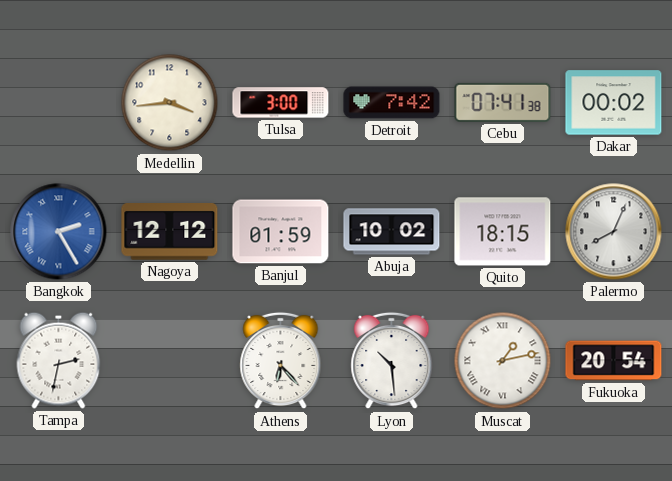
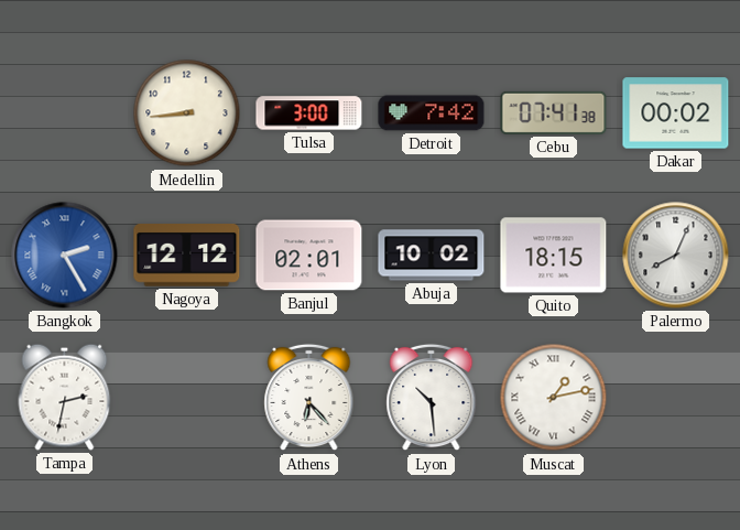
Medellin: 3:44 -> 8:44
Banjul: 01:59 -> 02:01
Fukuoka: 20:54 -> none
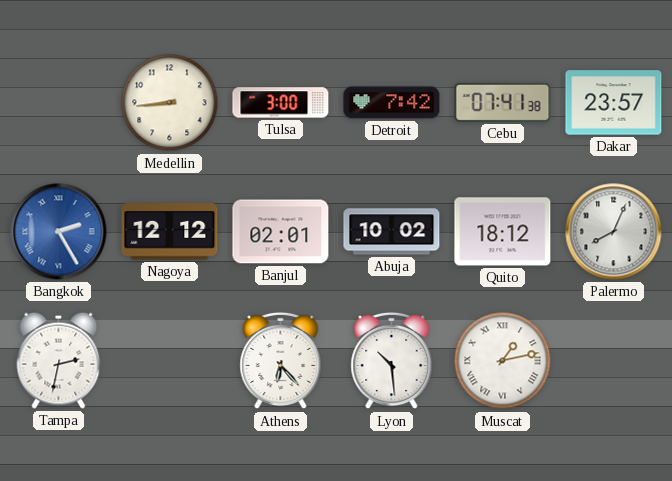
Dakar: 00:02 -> 23:57
Quito: 18:15 -> 18:12
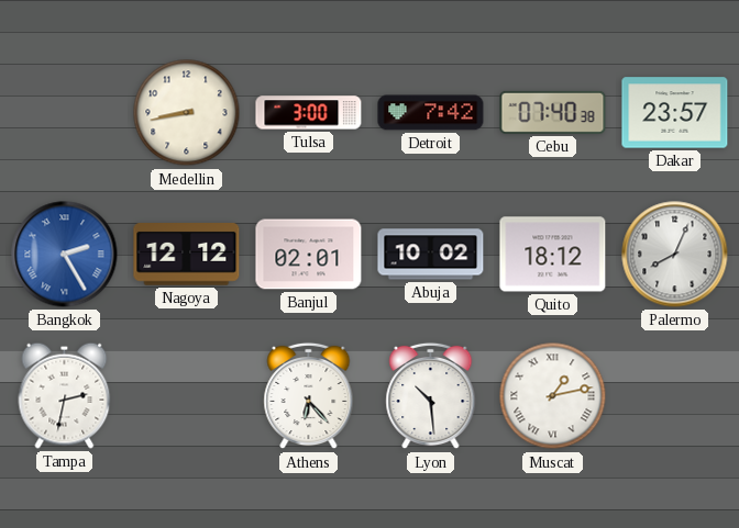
Medellin: 8:44 -> 8:43
Cebu: 07:41 -> 07:40
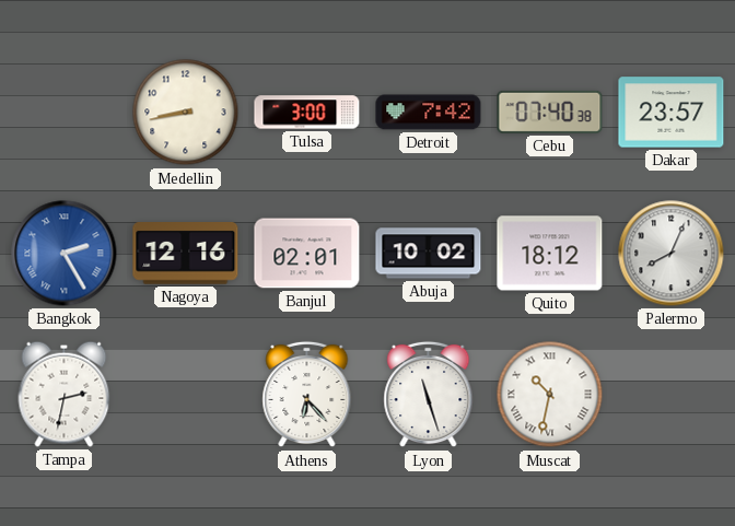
Nagoya: 12:12 -> 12:16
Lyon: 10:29 -> 11:27
Muscat: 1:13 -> 10:32
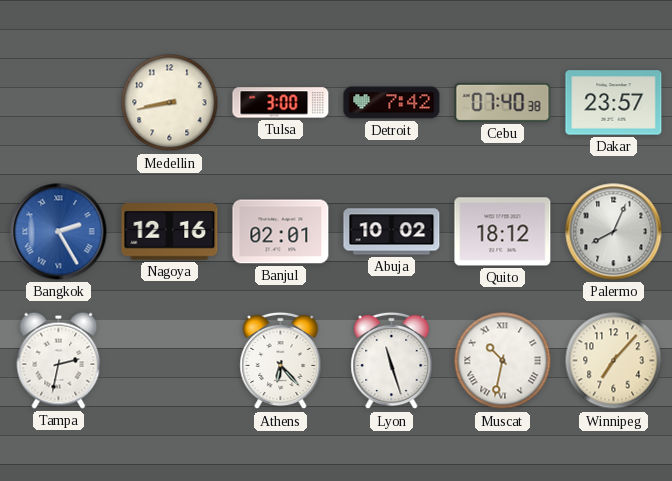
Winnipeg: none -> 7:07
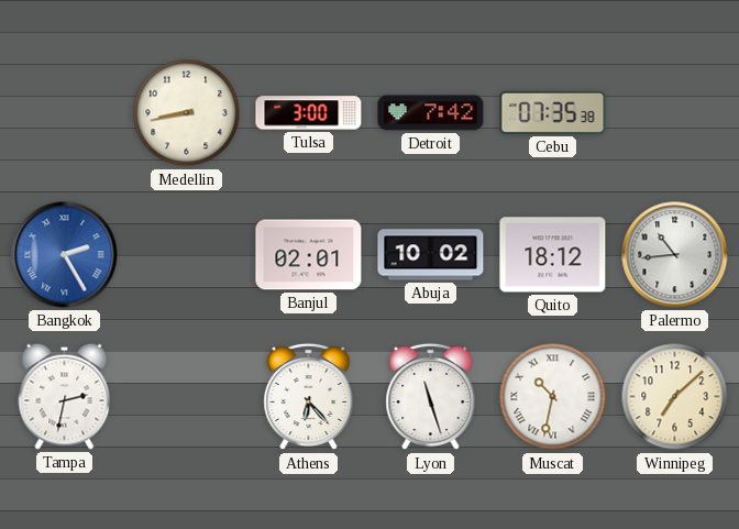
Cebu: 07:40 -> 07:35
Dakar: 23:57 -> none
Nagoya: 12:16 -> none
Palermo: 8:04 -> 10:44
Winnipeg: 7:07 -> 7:08
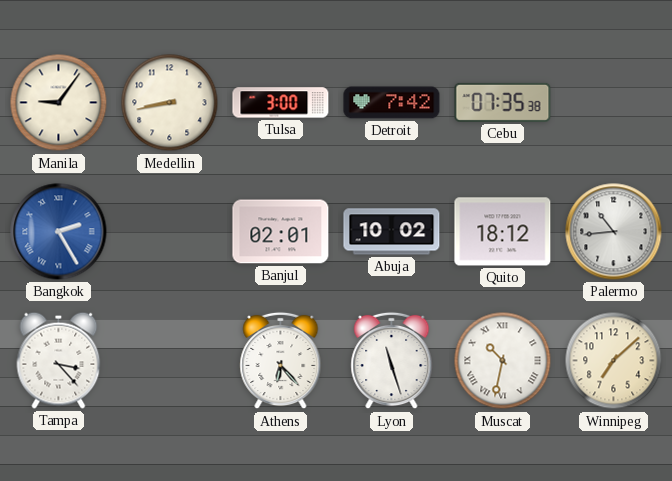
Manila: none -> 9:06
Tampa: 2:32 -> 3:23
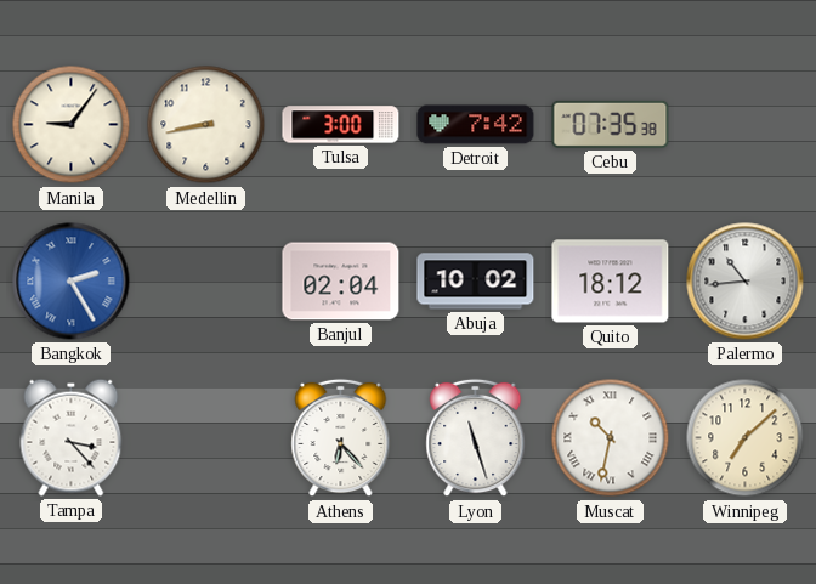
Banjul: 02:01 -> 02:04
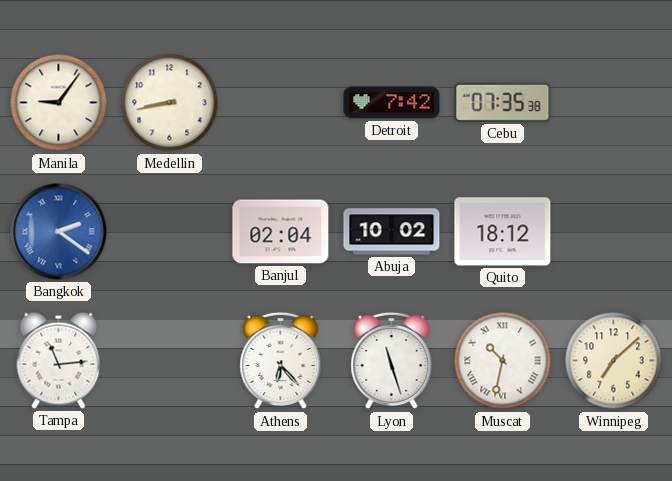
Tulsa: 3:00 -> none
Bangkok: 2:25 -> 2:21
Palermo: 10:44 -> none
Tampa: 3:23 -> 11:14
